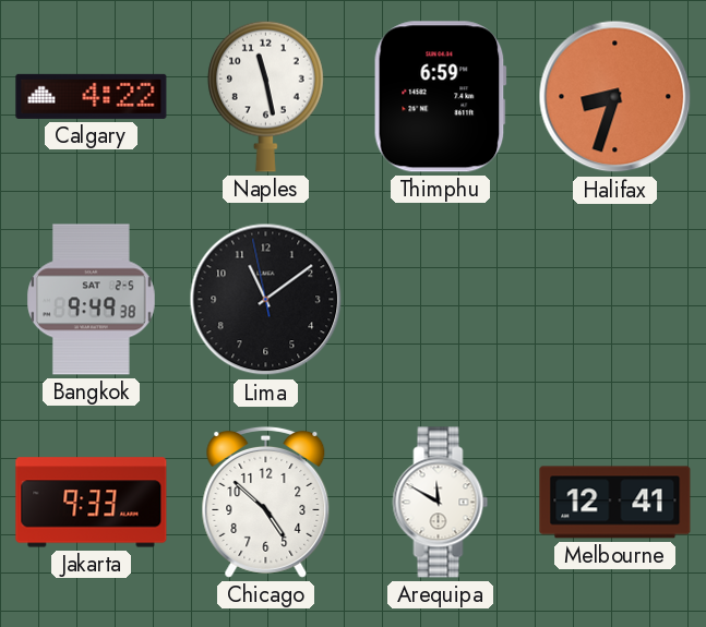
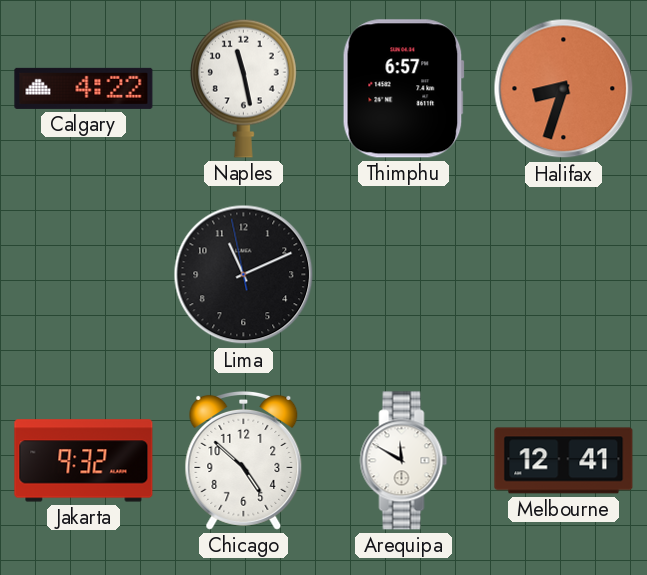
Thimphu: 6:59 -> 6:57
Bangkok: 9:49 -> none
Lima: 11:08 -> 11:10
Jakarta: 9:33 -> 9:32
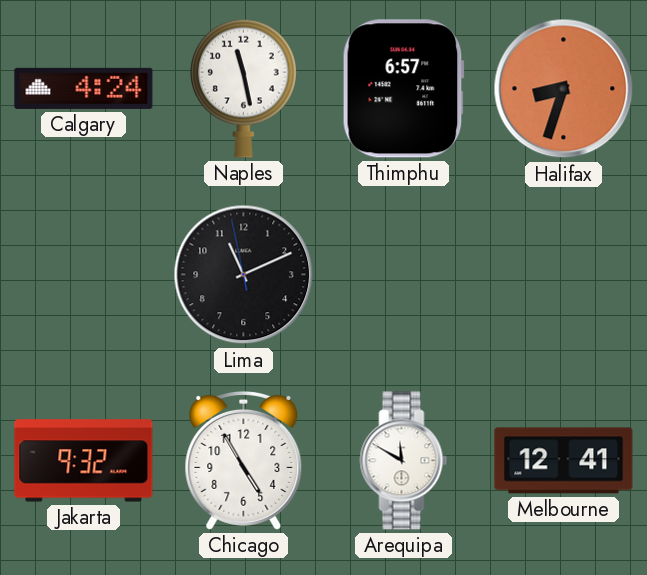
Calgary: 4:22 -> 4:24
Chicago: 4:52 -> 4:55
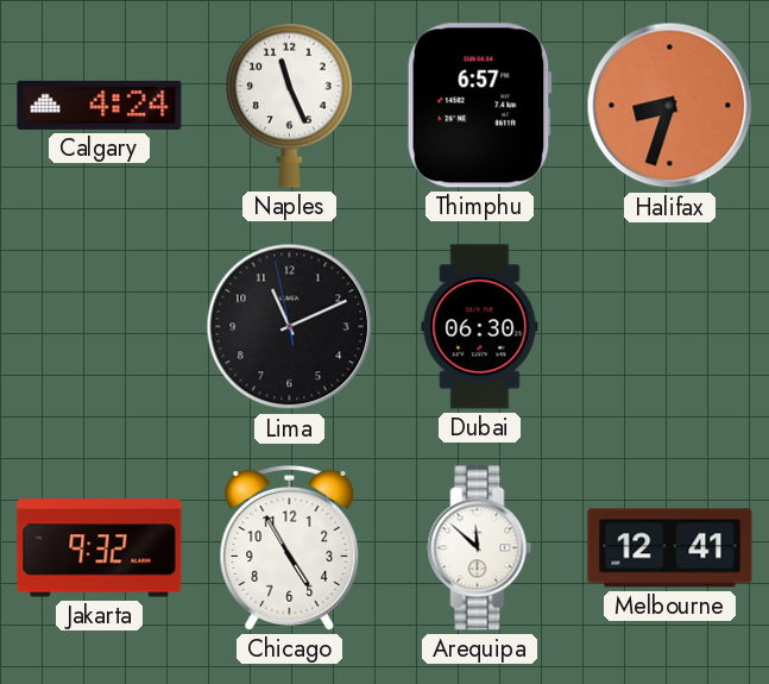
Naples: 11:28 -> 11:26
Dubai: none -> 06:30
Arequipa: 11:50 -> 11:52
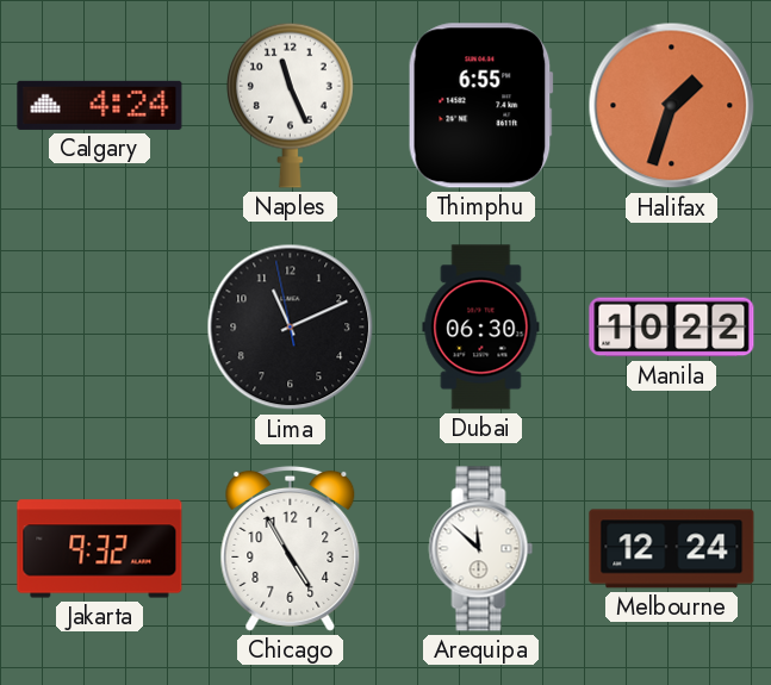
Thimphu: 6:57 -> 6:55
Halifax: 8:33 -> 1:33
Manila: none -> 10:22
Melbourne: 12:41 -> 12:24
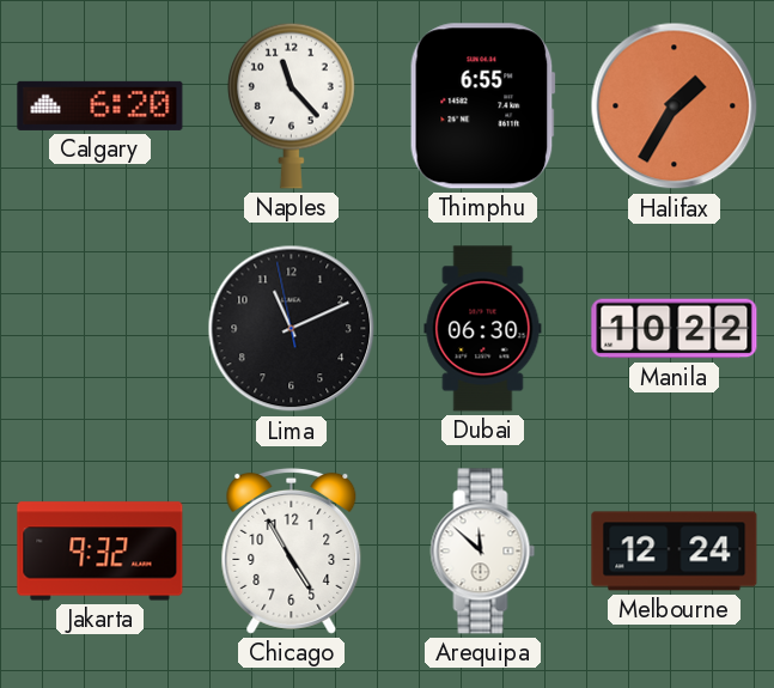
Calgary: 4:24 -> 6:20
Naples: 11:26 -> 11:23
Halifax: 1:33 -> 1:35
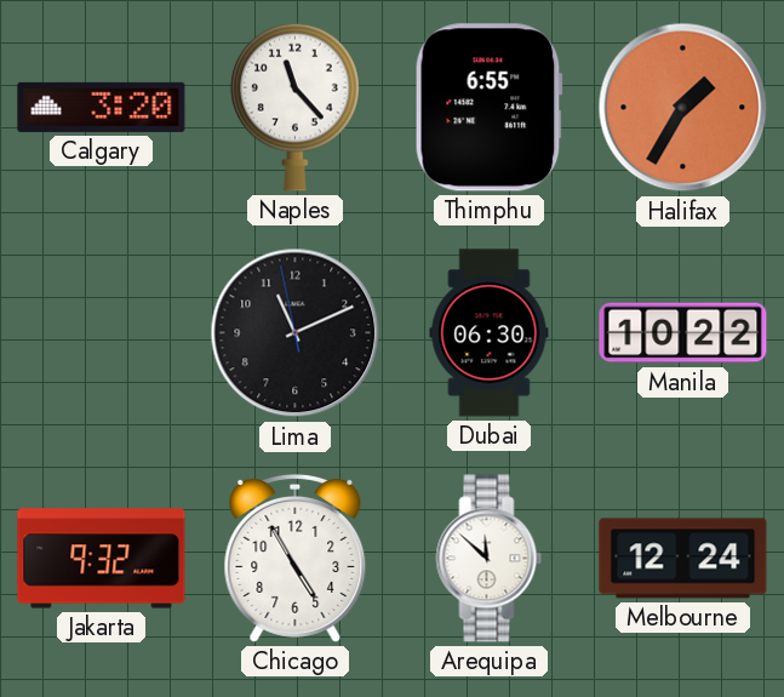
Calgary: 6:20 -> 3:20
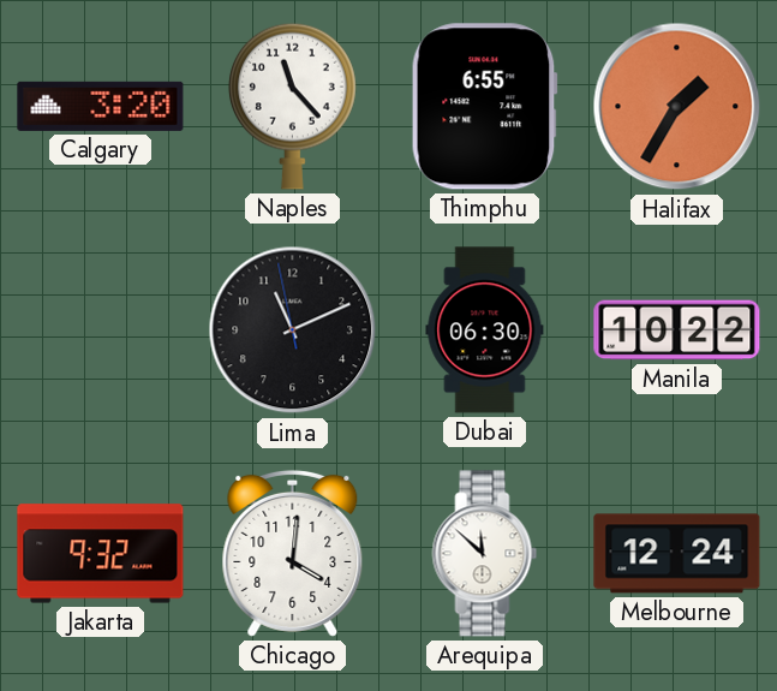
Chicago: 4:55 -> 4:01
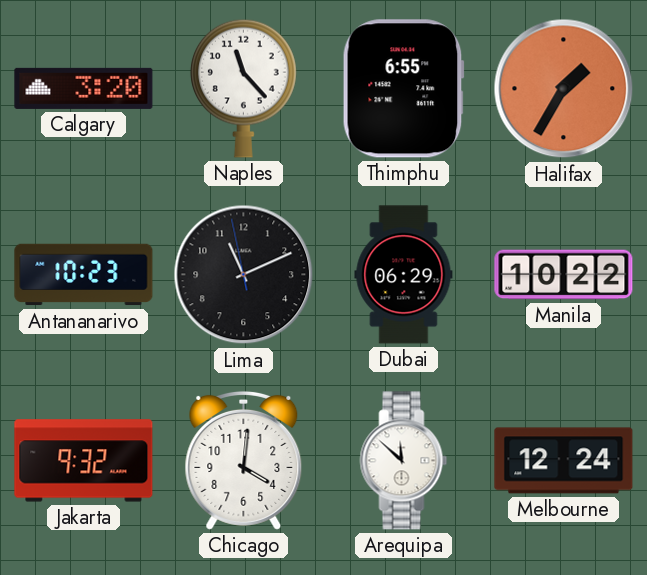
Antananarivo: none -> 10:23
Dubai: 06:30 -> 06:29
